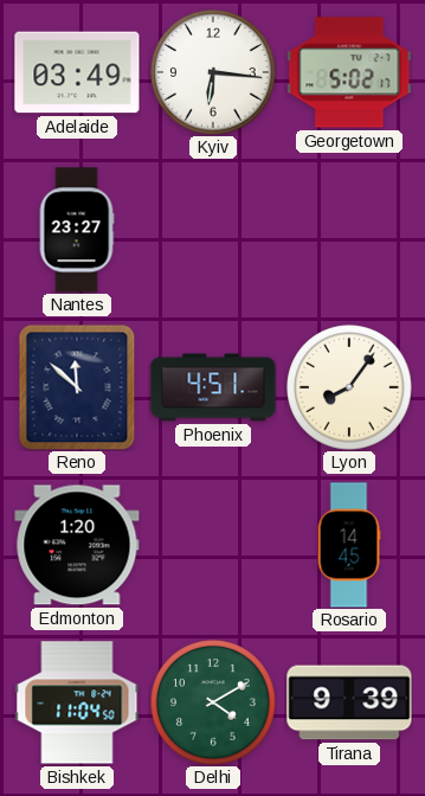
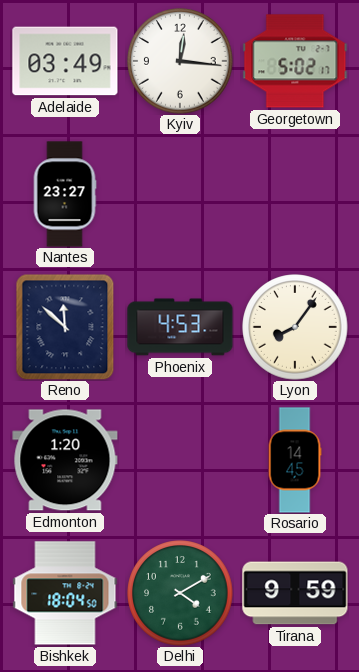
Kyiv: 6:16 -> 12:16
Phoenix: 4:51 -> 4:53
Bishkek: 11:04 -> 18:04
Tirana: 9:39 -> 9:59
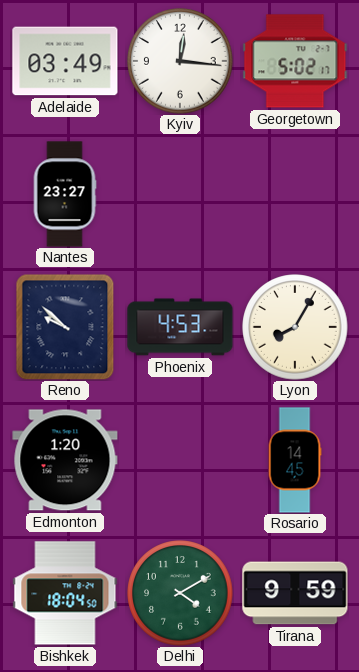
Reno: 11:52 -> 9:52
Lyon: 8:06 -> 8:05
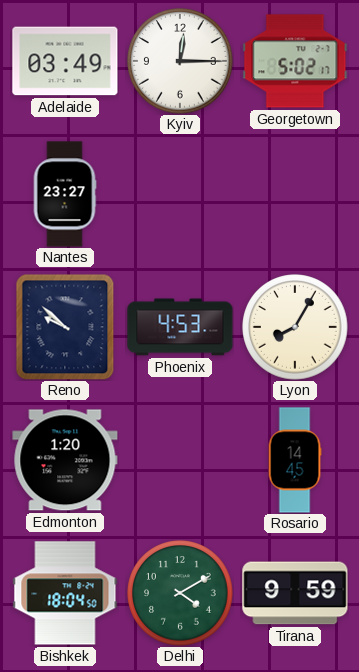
Kyiv: 12:16 -> 12:15
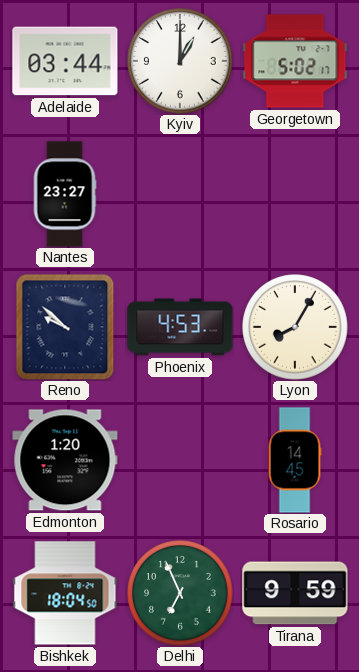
Adelaide: 03:49 -> 03:44
Kyiv: 12:15 -> 1:00
Delhi: 4:10 -> 6:56
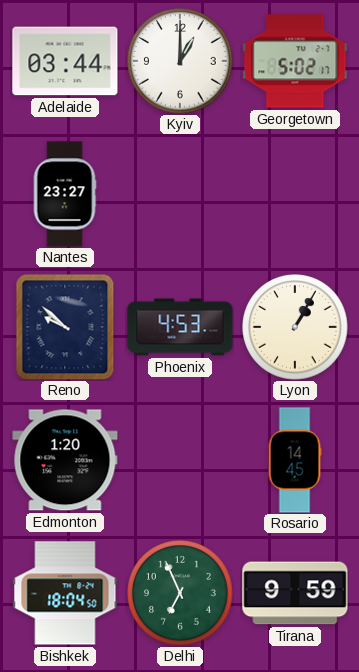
Lyon: 8:05 -> 1:05
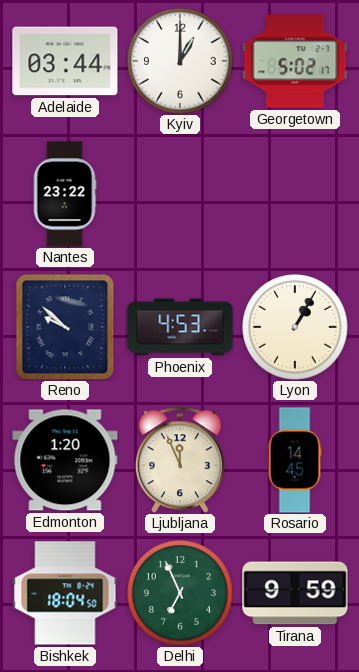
Nantes: 23:27 -> 23:22
Ljubljana: none -> 11:56
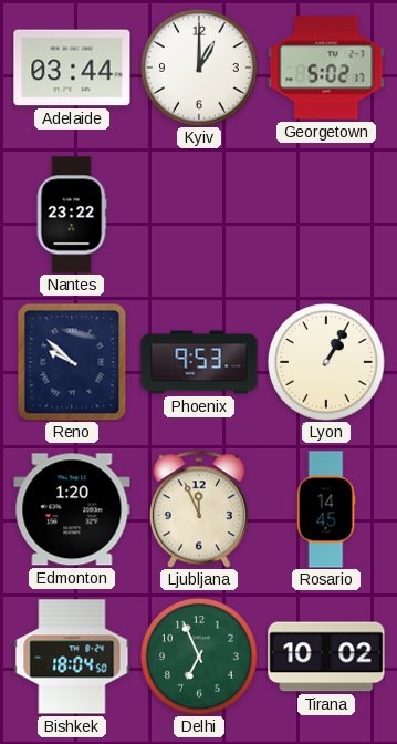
Phoenix: 4:53 -> 9:53
Tirana: 9:59 -> 10:02
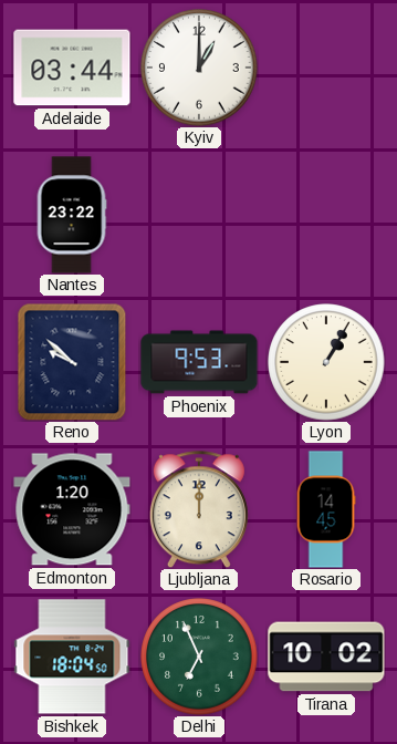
Georgetown: 5:02 -> none
Ljubljana: 11:56 -> 12:00
